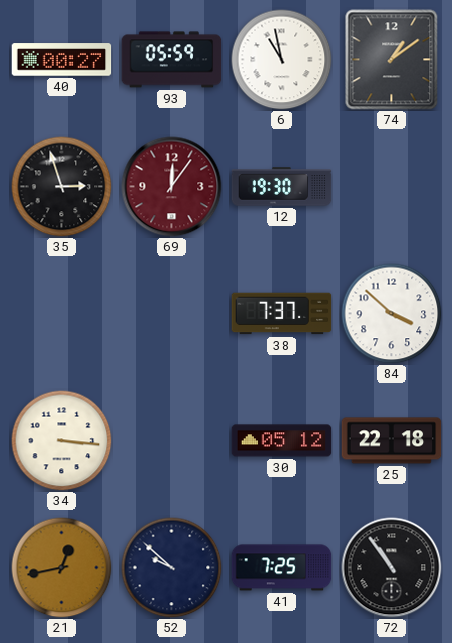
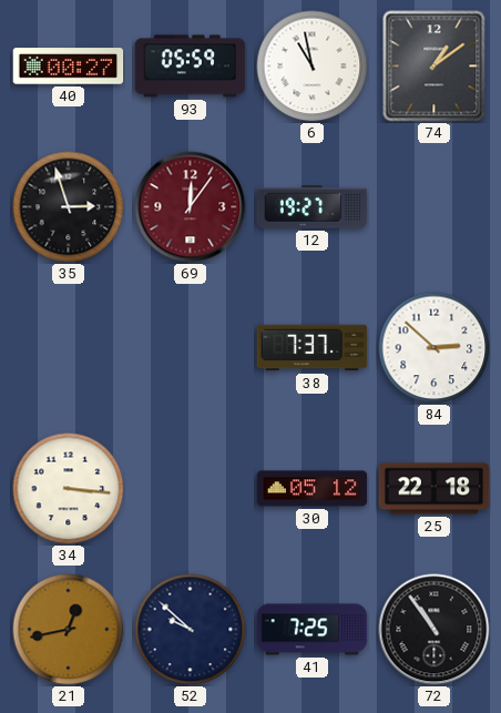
12: 19:30 -> 19:27
84: 3:52 -> 2:52
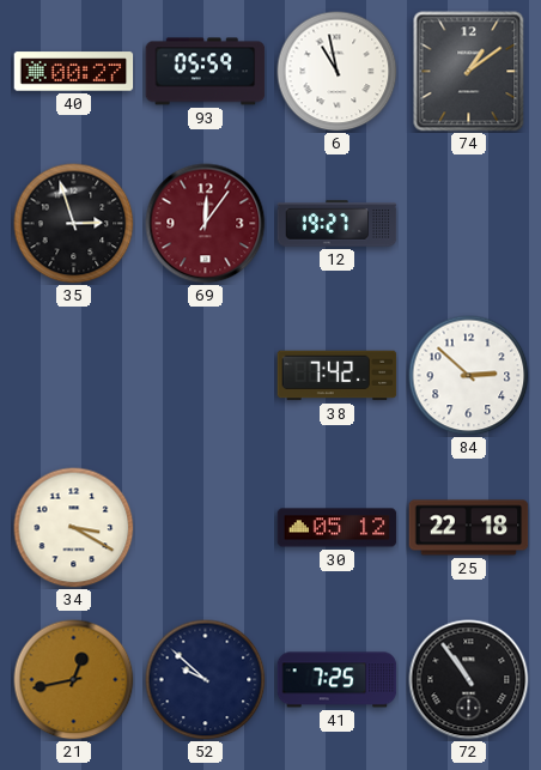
38: 7:37 -> 7:42
34: 3:16 -> 3:20
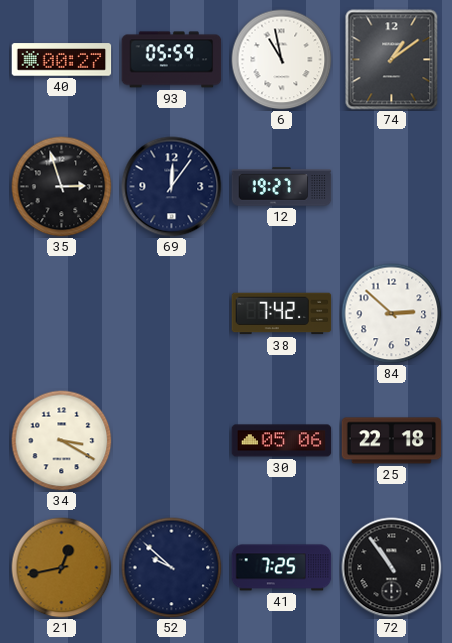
69 dial: burgundy -> navy
30: 05:12 -> 05:06
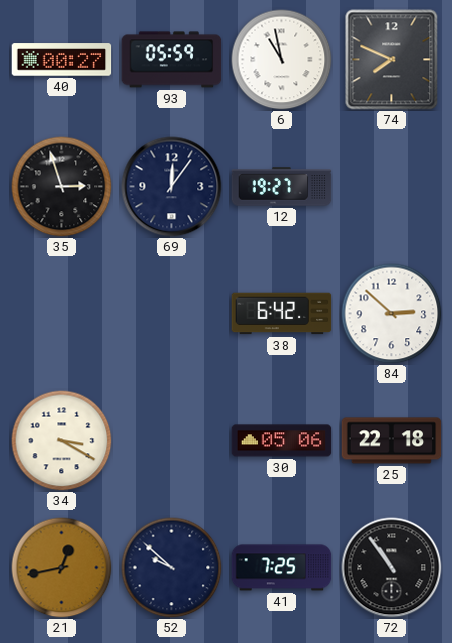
74: 1:09 -> 7:49
38: 7:42 -> 6:42
